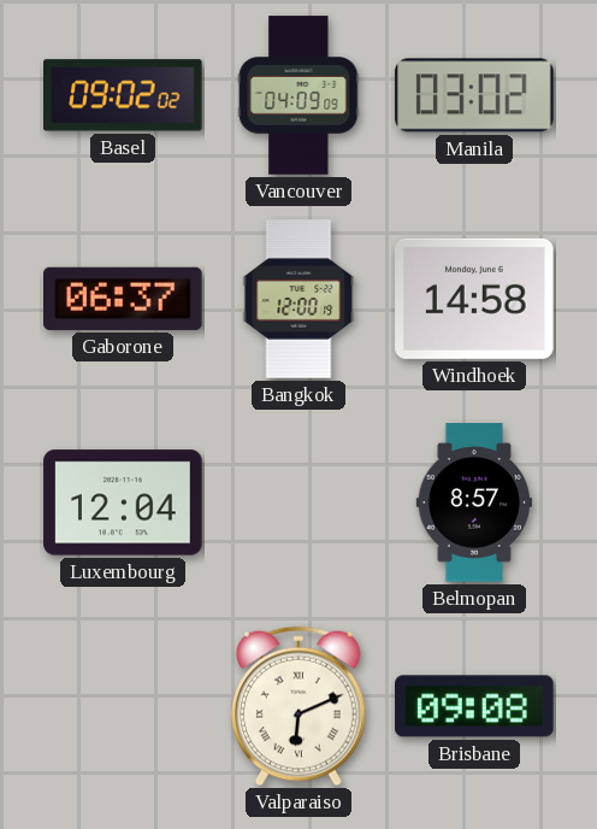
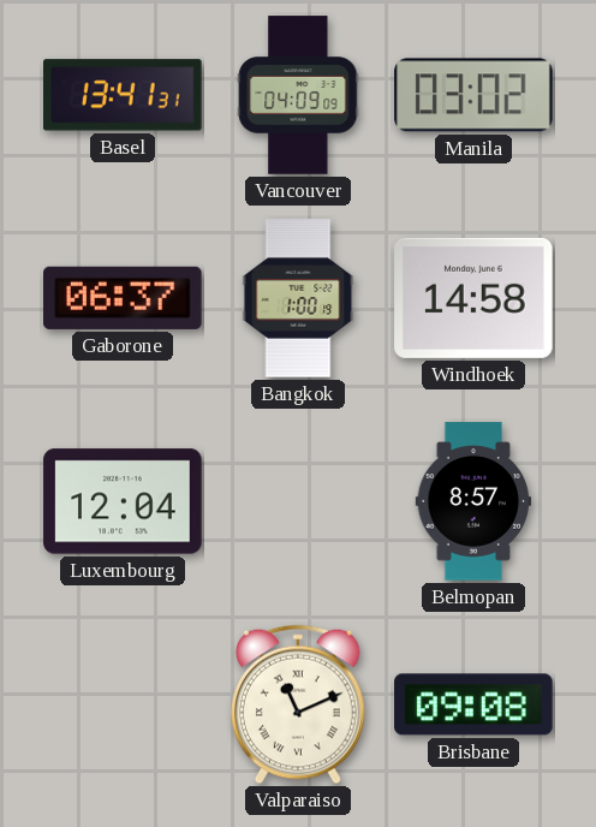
Basel: 09:02 -> 13:41
Bangkok: 12:00 -> 1:00
Valparaiso: 6:11 -> 11:11
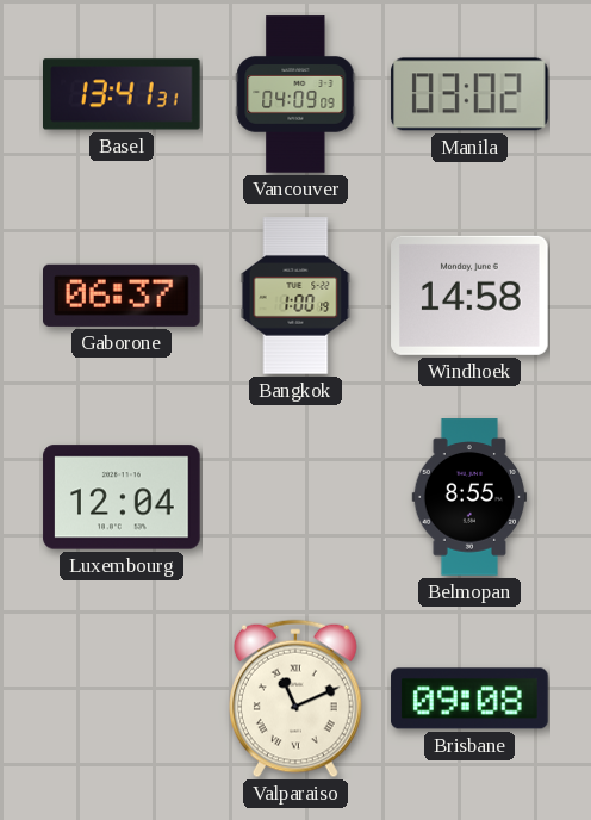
Belmopan: 8:57 -> 8:55
